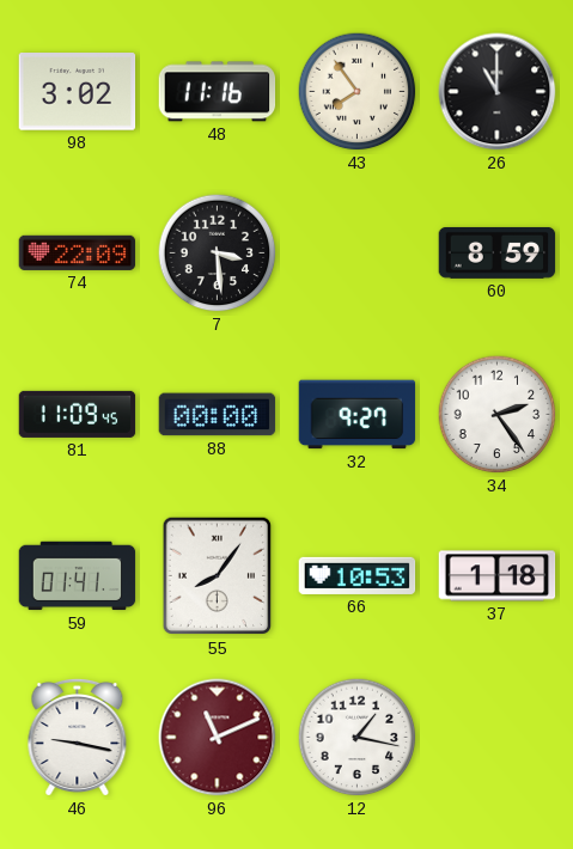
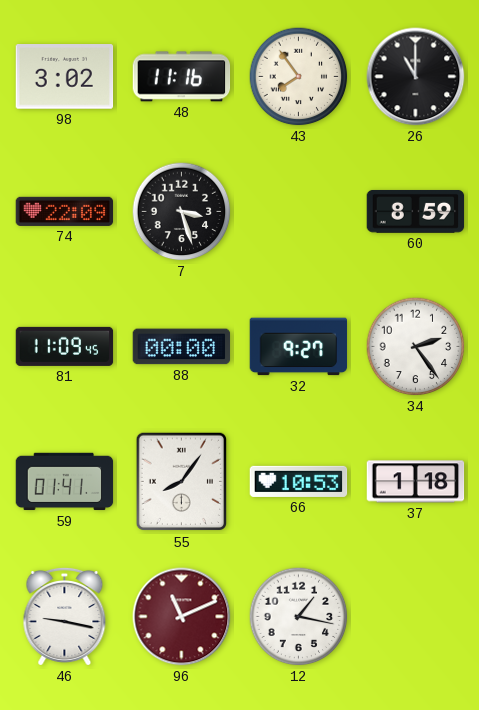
7: 3:29 -> 3:27
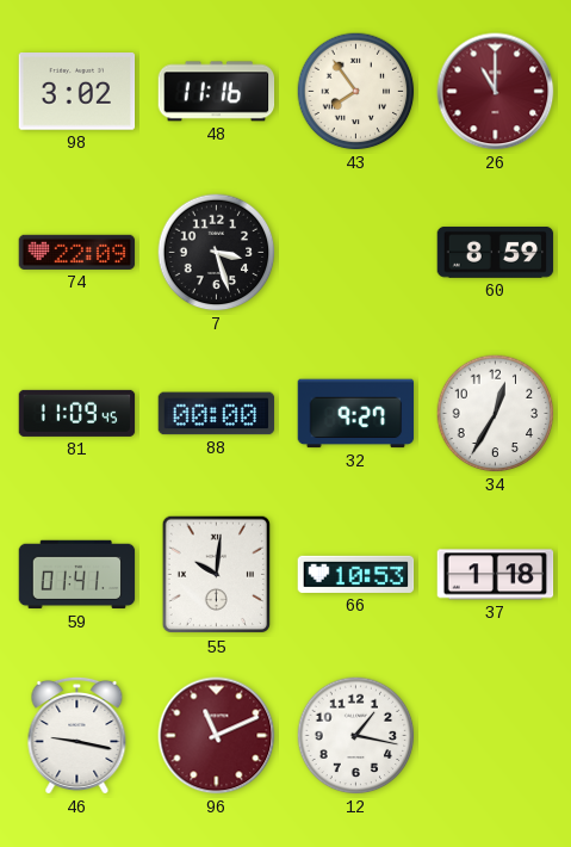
26 dial: black -> burgundy
34: 2:24 -> 12:35
55: 8:06 -> 10:01
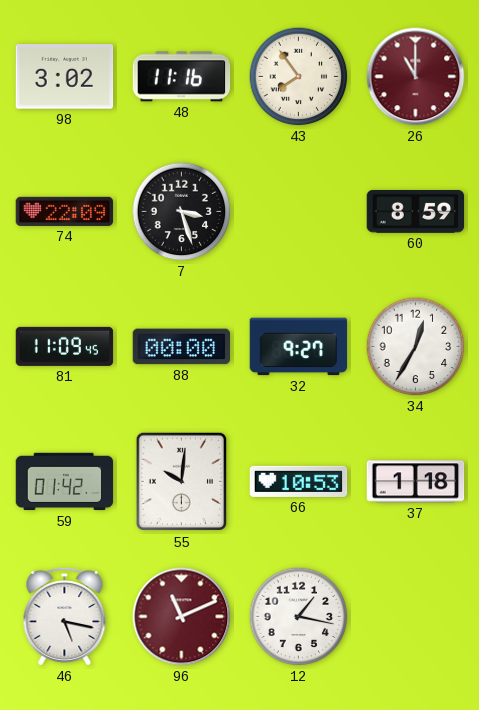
59: 01:41 -> 01:42
46: 9:17 -> 5:17
